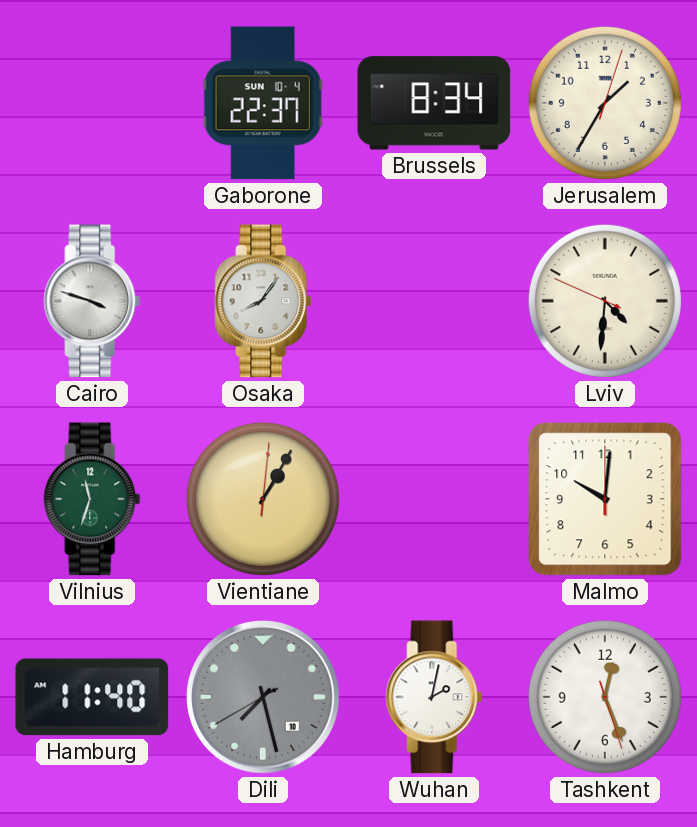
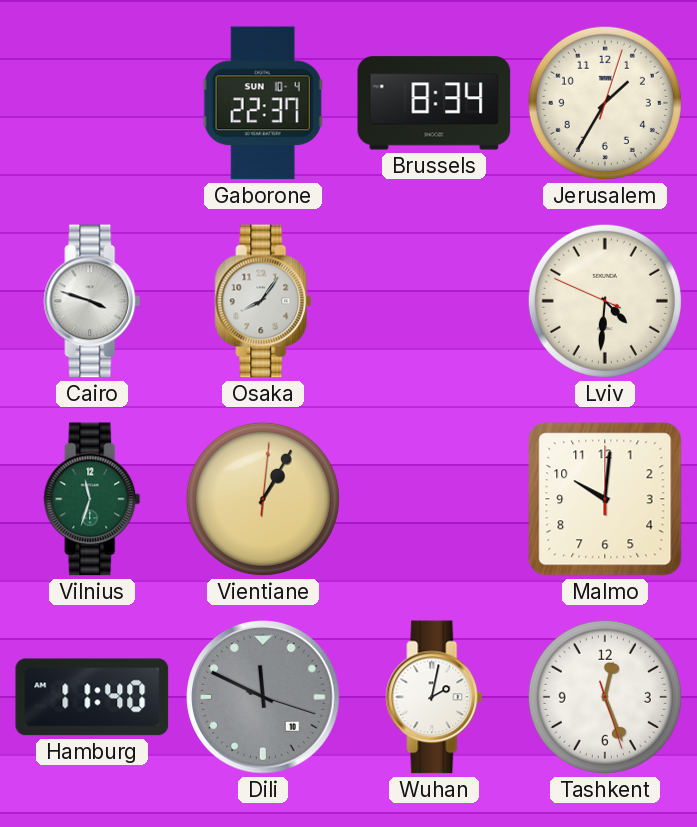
Dili: 7:27 -> 11:49
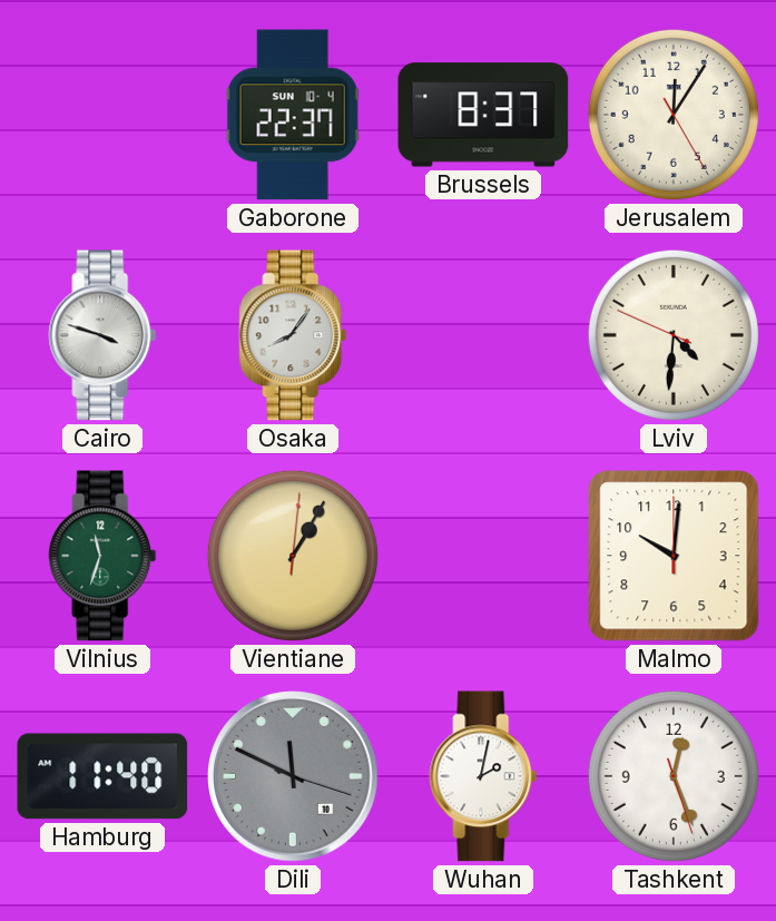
Brussels: 8:34 -> 8:37
Jerusalem: 1:35 -> 12:05
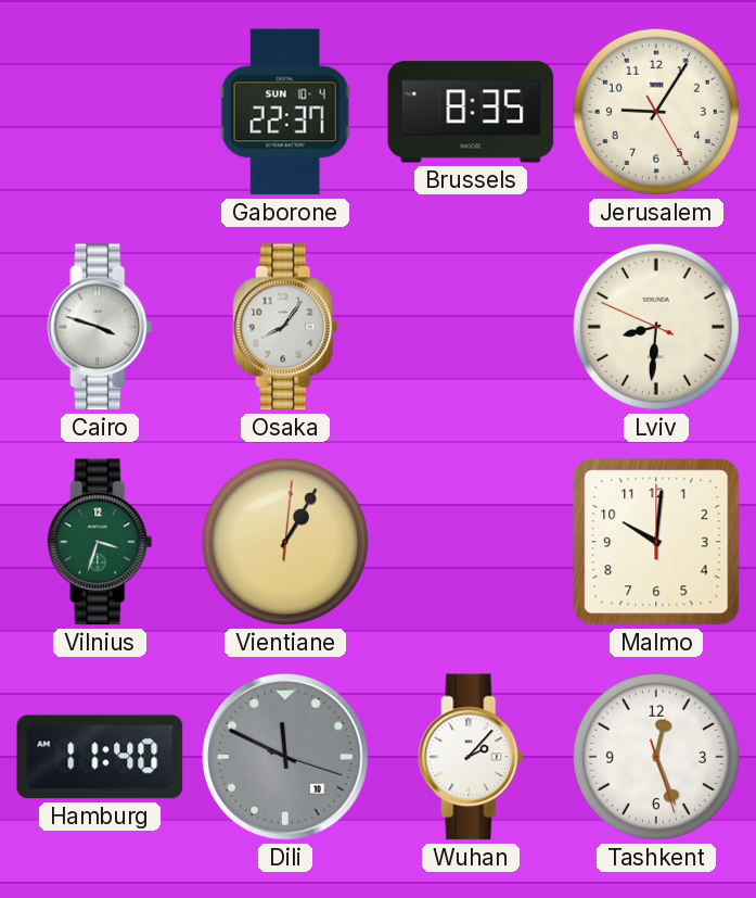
Brussels: 8:37 -> 8:35
Jerusalem: 12:05 -> 9:05
Lviv: 4:30 -> 8:30
Vilnius: 11:33 -> 3:33
Wuhan: 2:02 -> 2:07
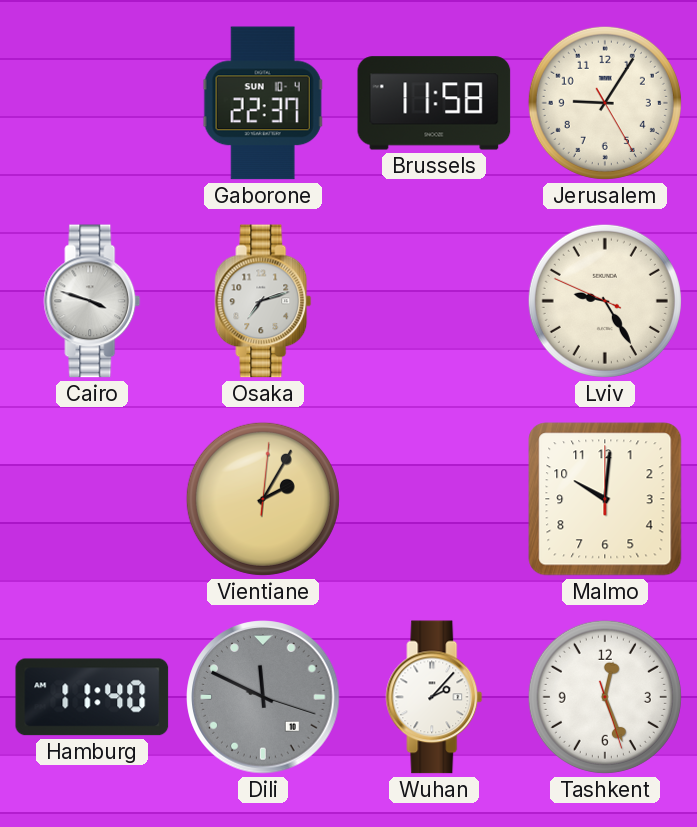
Brussels: 8:35 -> 11:58
Osaka: 8:06 -> 7:12
Lviv: 8:30 -> 9:24
Vilnius: 3:33 -> none
Vientiane: 1:05 -> 2:05
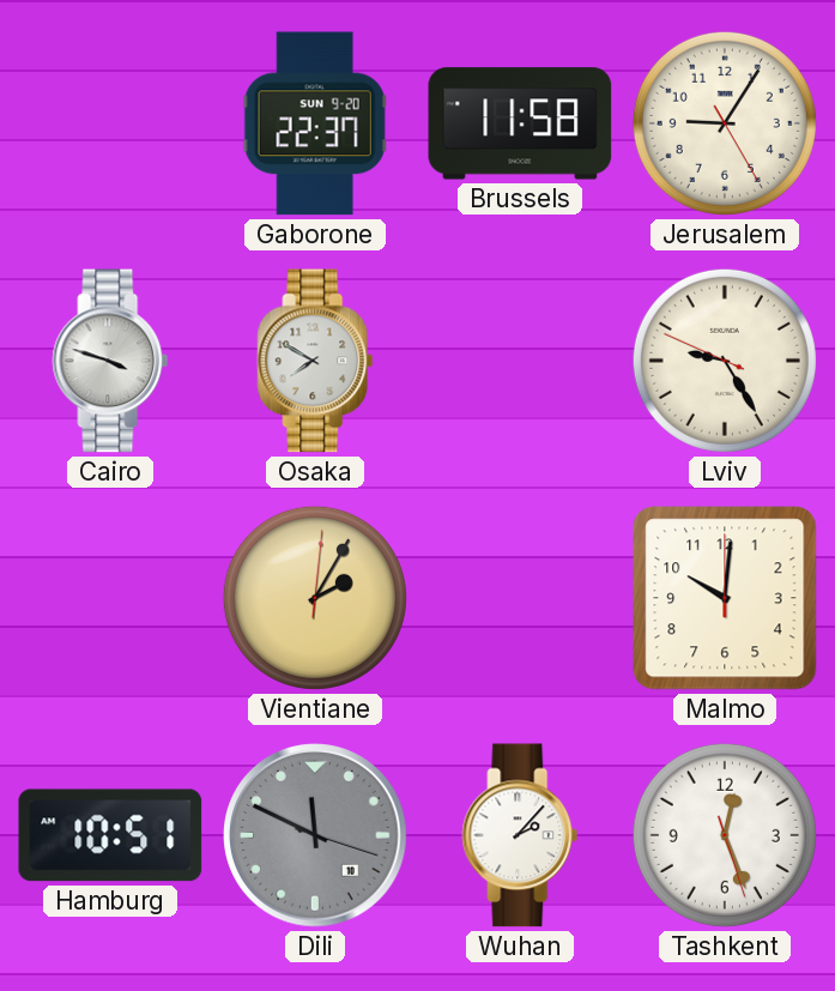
Gaborone date: SUN 10-4 -> SUN 9-20
Osaka: 7:12 -> 7:50
Hamburg: 11:40 -> 10:51
